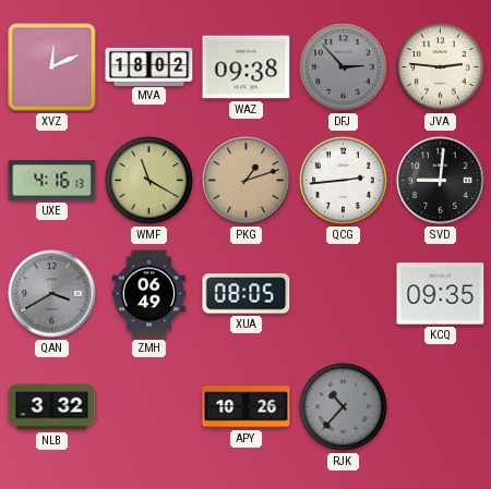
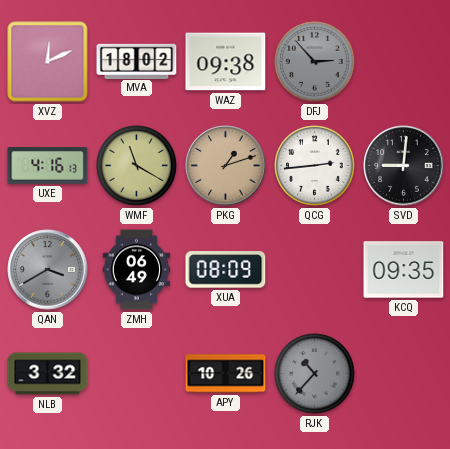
JVA: 2:46 -> none
XUA: 08:05 -> 08:09
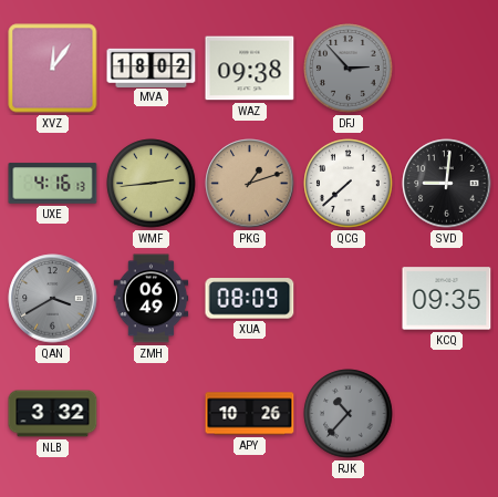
XVZ: 12:11 -> 12:06
WMF: 11:20 -> 2:44
QCG: 2:44 -> 7:38
